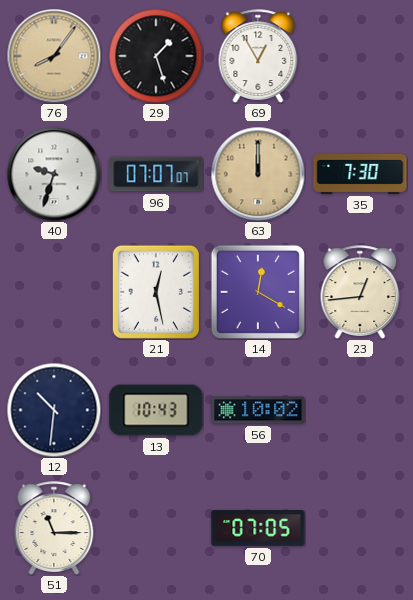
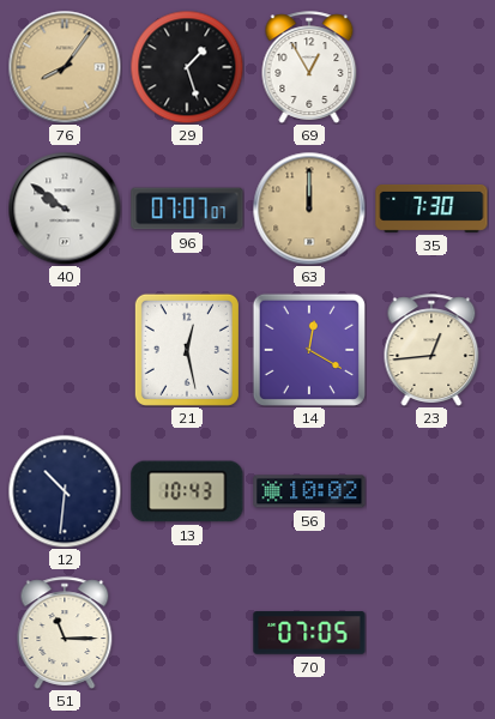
40: 9:33 -> 9:51
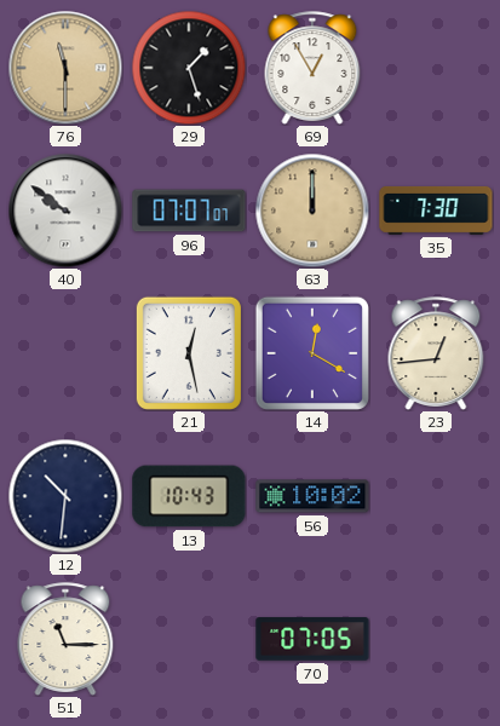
76: 8:06 -> 11:30
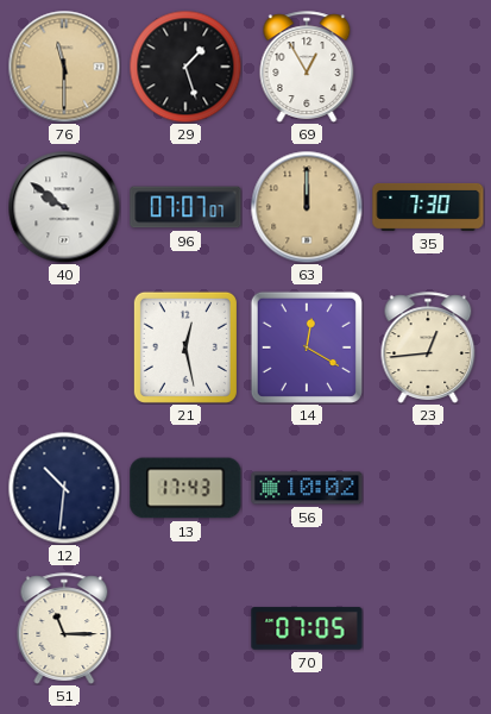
13: 10:43 -> 17:43
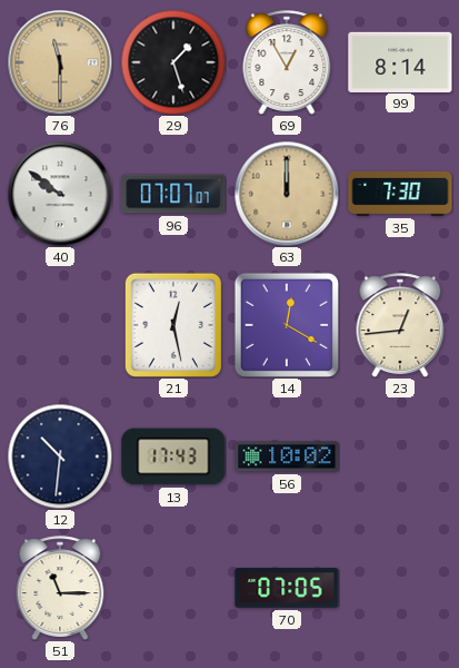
99: none -> 8:14
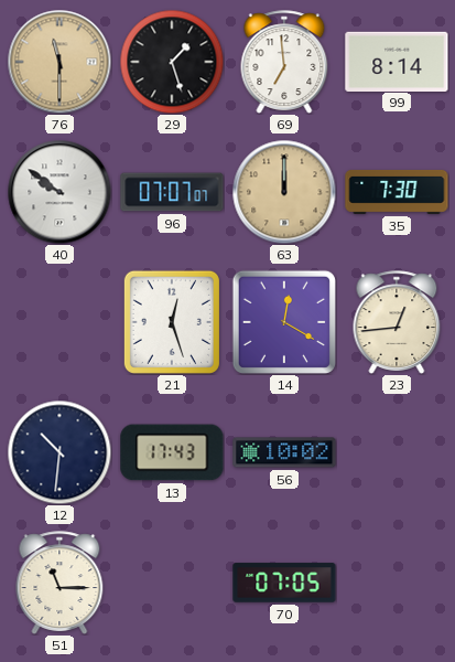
69: 12:55 -> 6:59
21: 12:28 -> 12:27
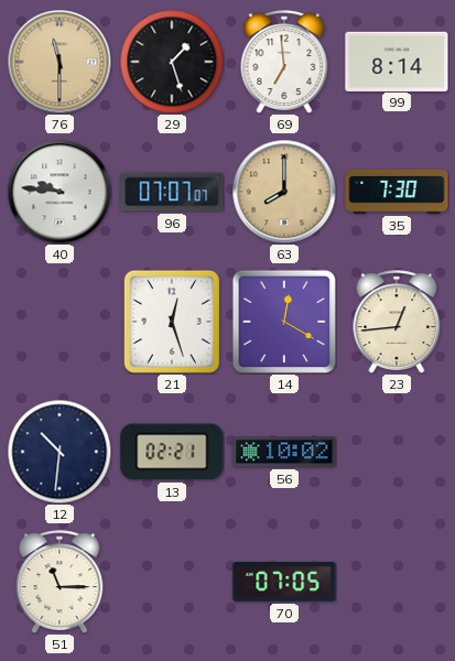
40: 9:51 -> 9:46
63: 12:00 -> 8:00
13: 17:43 -> 02:21
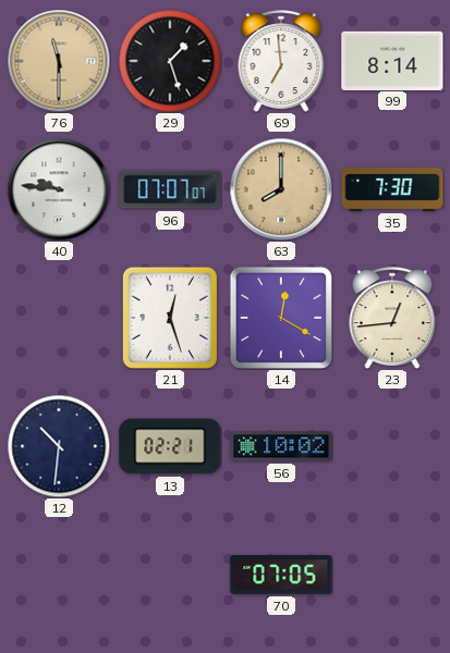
51: 11:15 -> none
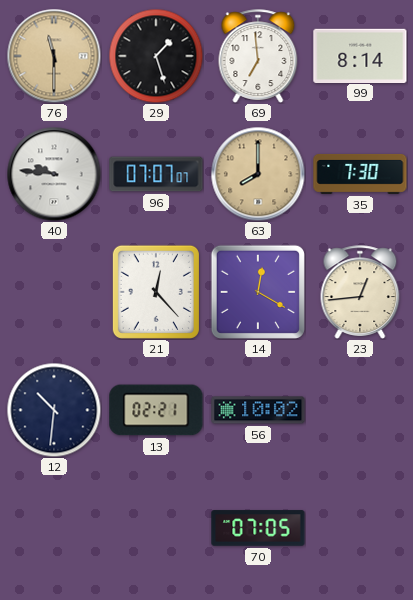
21: 12:27 -> 12:23
